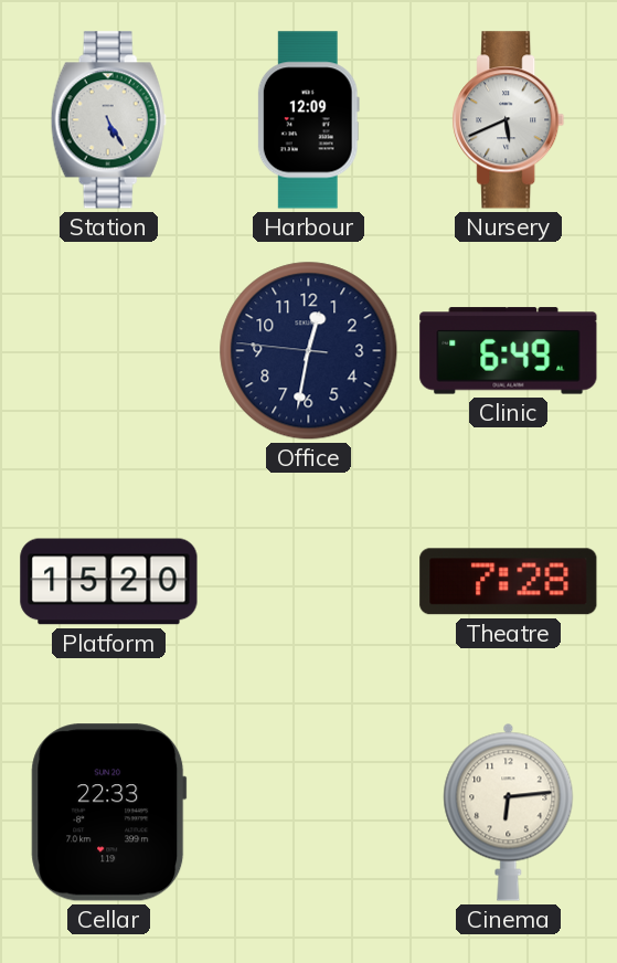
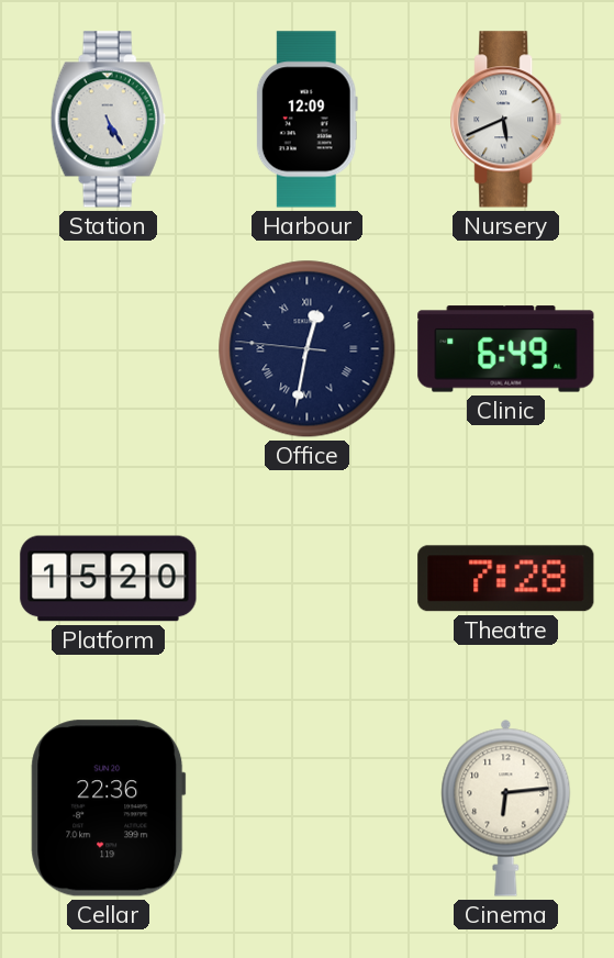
Office numerals: Arabic -> Roman
Cellar: 22:33 -> 22:36
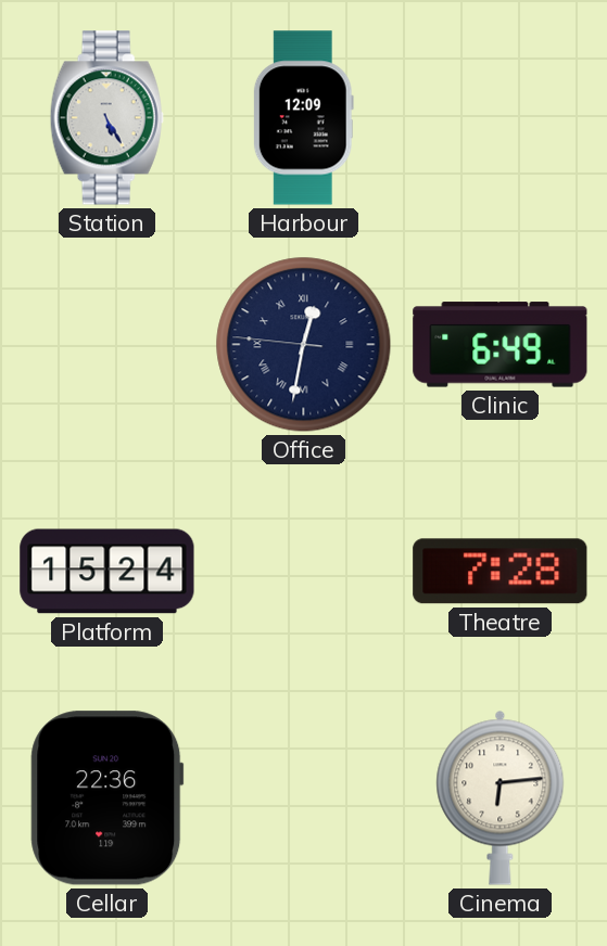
Nursery: 5:41 -> none
Platform: 15:20 -> 15:24
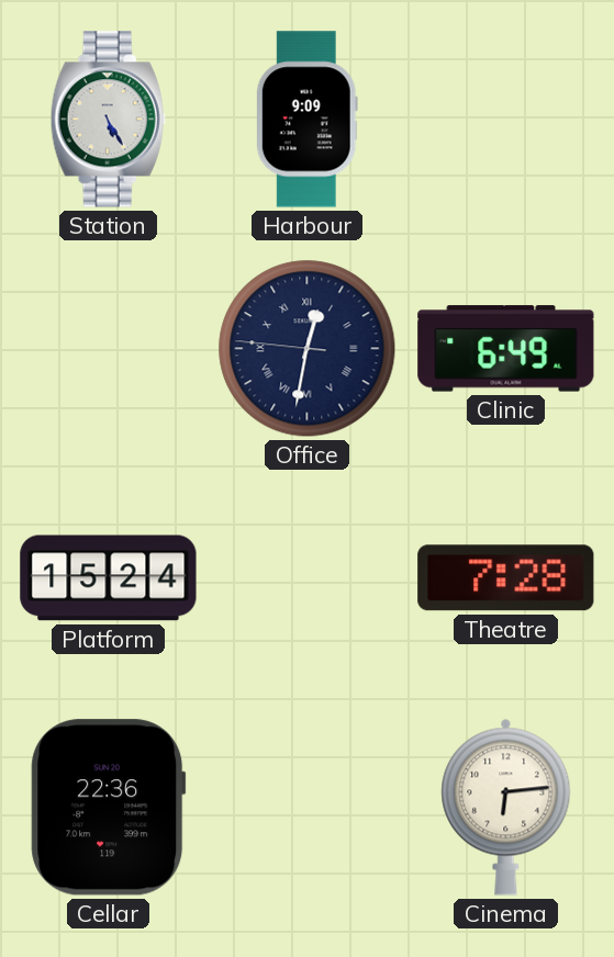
Harbour: 12:09 -> 9:09
